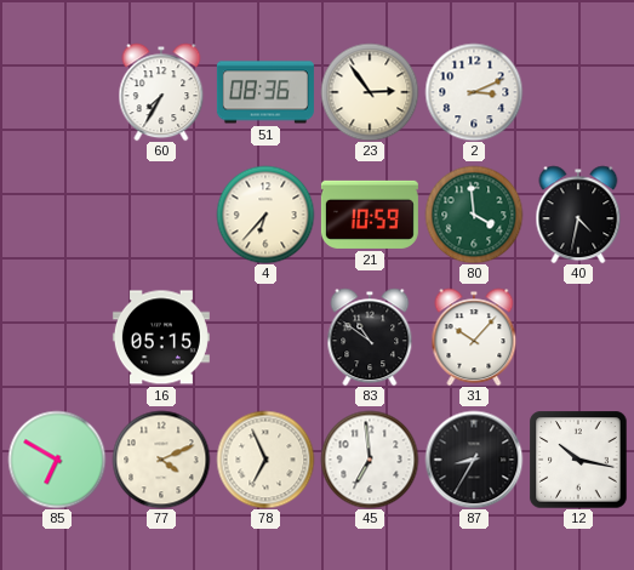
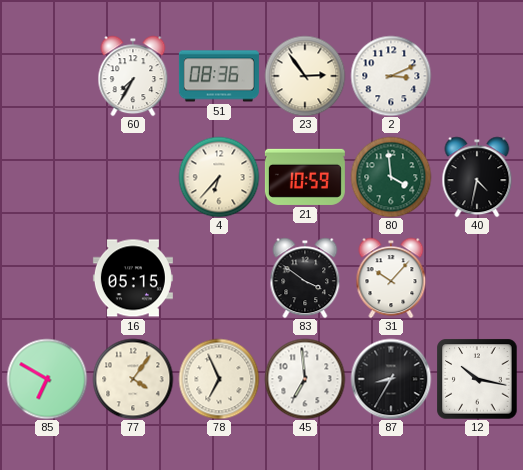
83: 10:51 -> 3:51
77: 4:11 -> 4:06
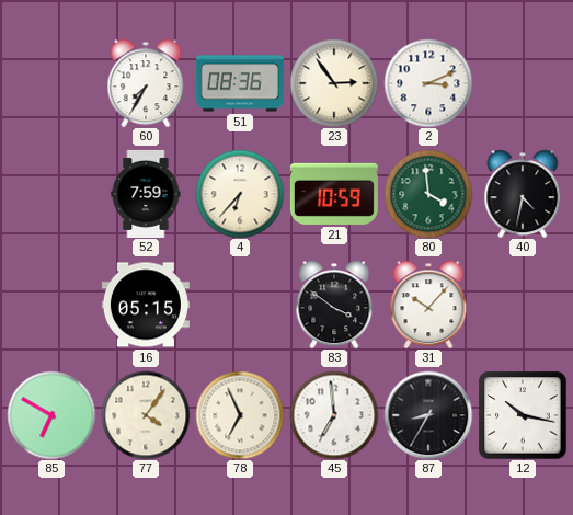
52: none -> 7:59
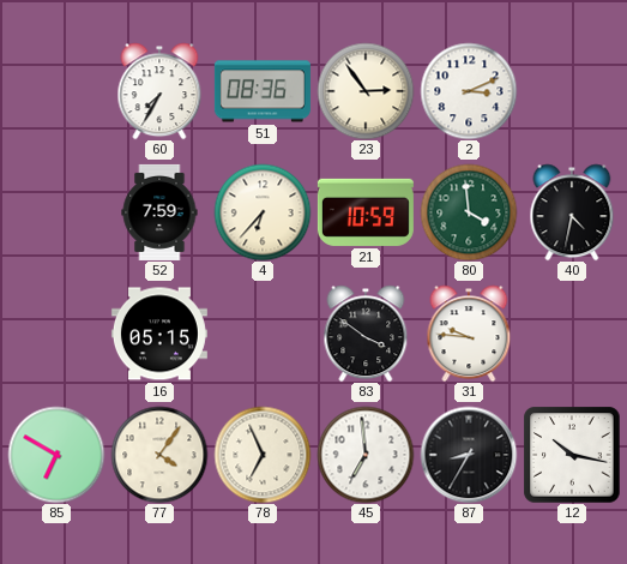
31: 10:07 -> 9:46
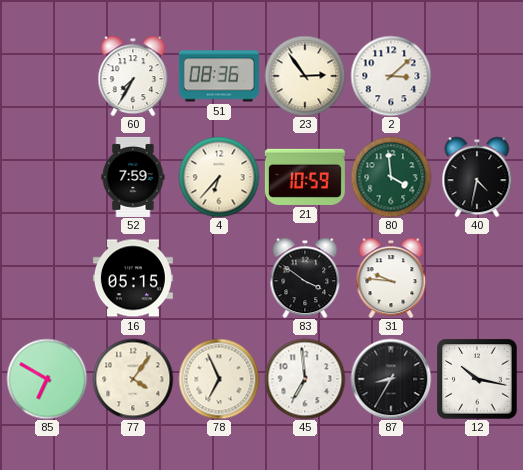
2: 3:11 -> 3:08
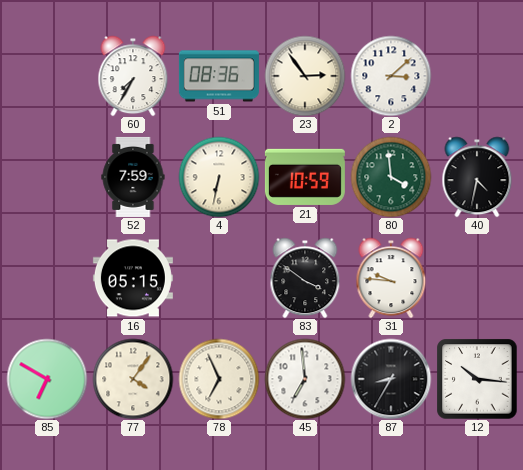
4: 6:37 -> 6:32
12: 10:17 -> 10:16
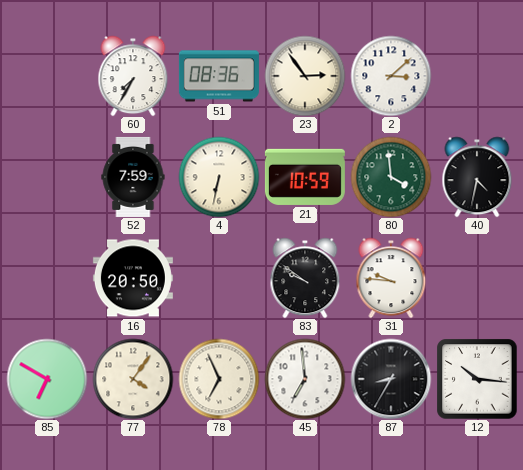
16: 05:15 -> 20:50
83: 3:51 -> 9:51
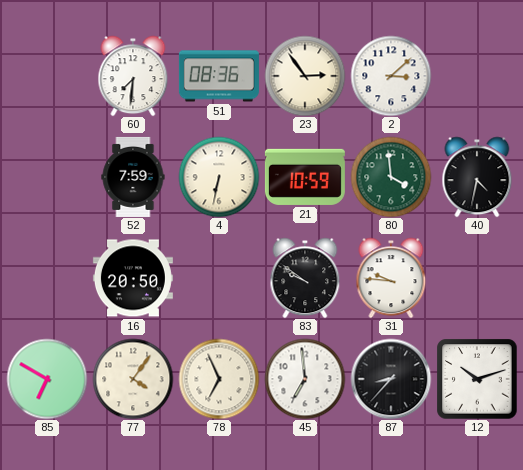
60: 7:35 -> 7:31
87: 8:35 -> 8:37
12: 10:16 -> 10:12
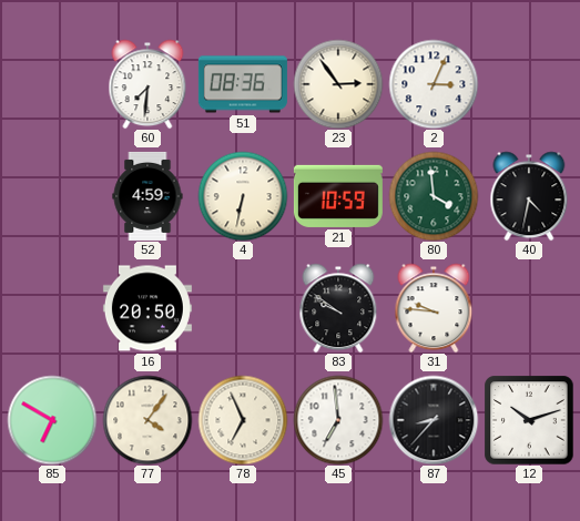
2: 3:08 -> 3:04
52: 7:59 -> 4:59
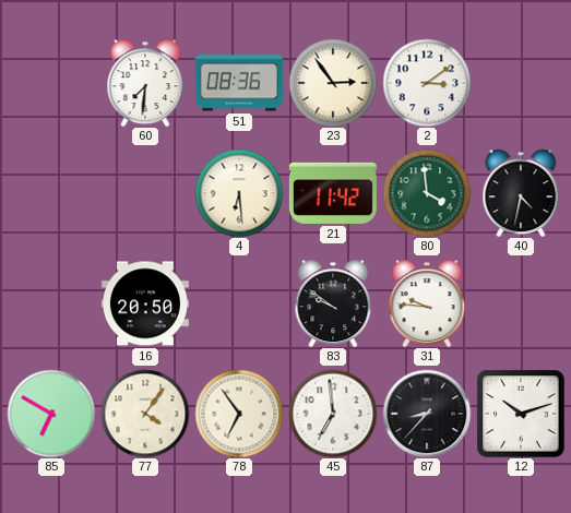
2: 3:04 -> 3:09
52: 4:59 -> none
4: 6:32 -> 6:29
21: 10:59 -> 11:42
78: 6:56 -> 6:54
